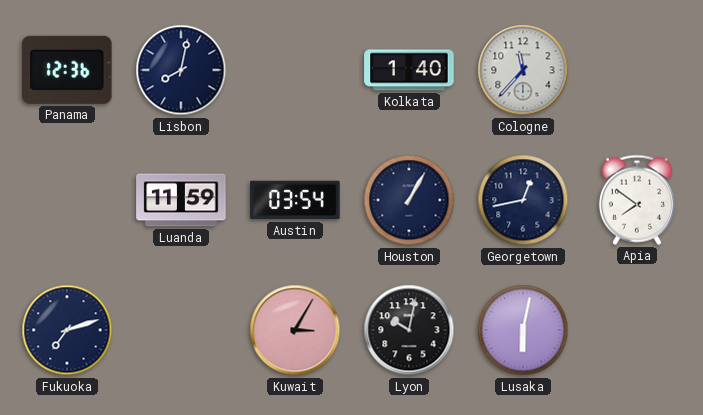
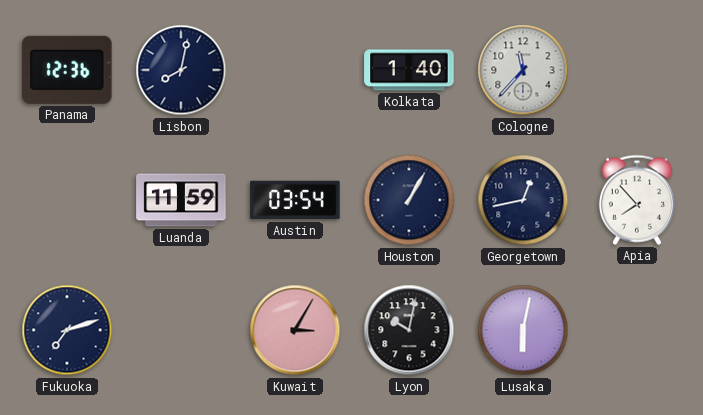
Apia: 7:51 -> 7:53
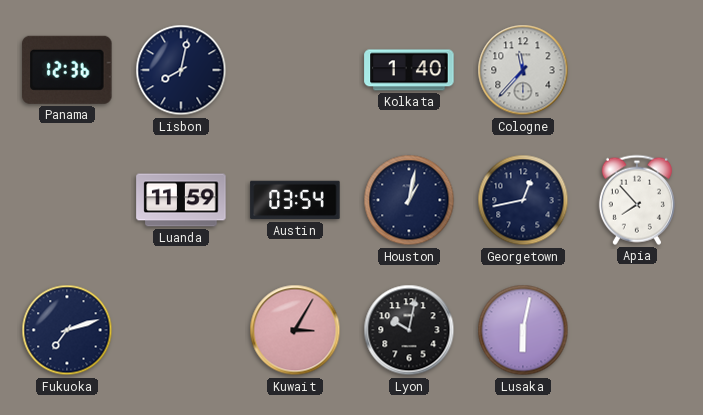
Houston: 1:05 -> 1:02
